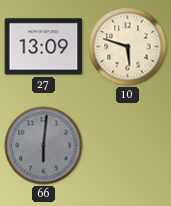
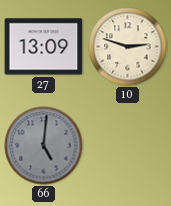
10: 5:48 -> 2:48
66: 6:01 -> 5:01
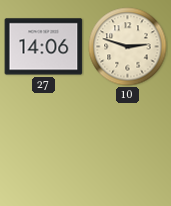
27: 13:09 -> 14:06
66: 5:01 -> none
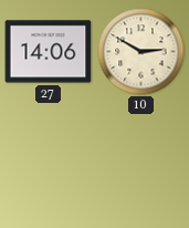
10: 2:48 -> 2:50
